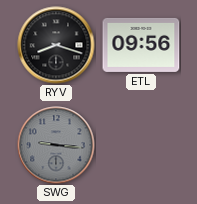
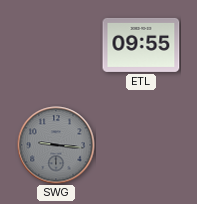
RYV: 8:18 -> none
ETL: 09:56 -> 09:55
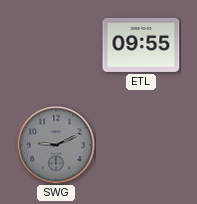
SWG: 9:16 -> 9:11
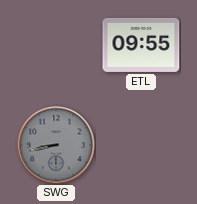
SWG: 9:11 -> 8:43
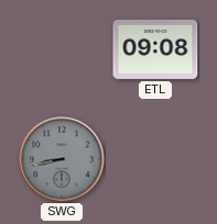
ETL: 09:55 -> 09:08
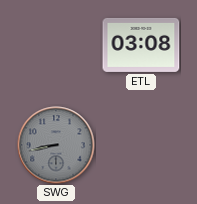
ETL: 09:08 -> 03:08
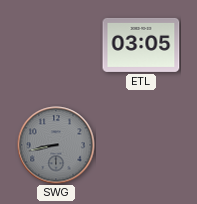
ETL: 03:08 -> 03:05
